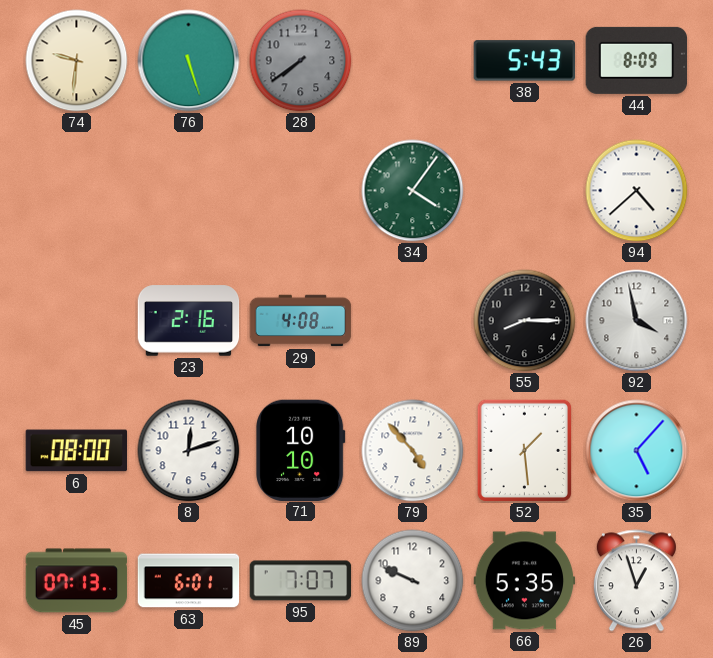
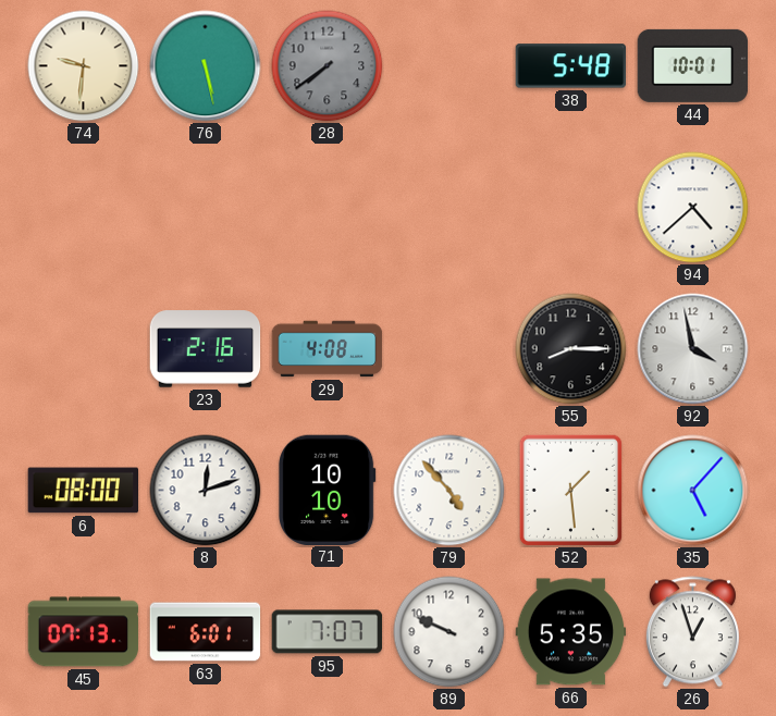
76: 5:27 -> 5:28
38: 5:43 -> 5:48
44: 8:09 -> 10:01
34: 4:06 -> none
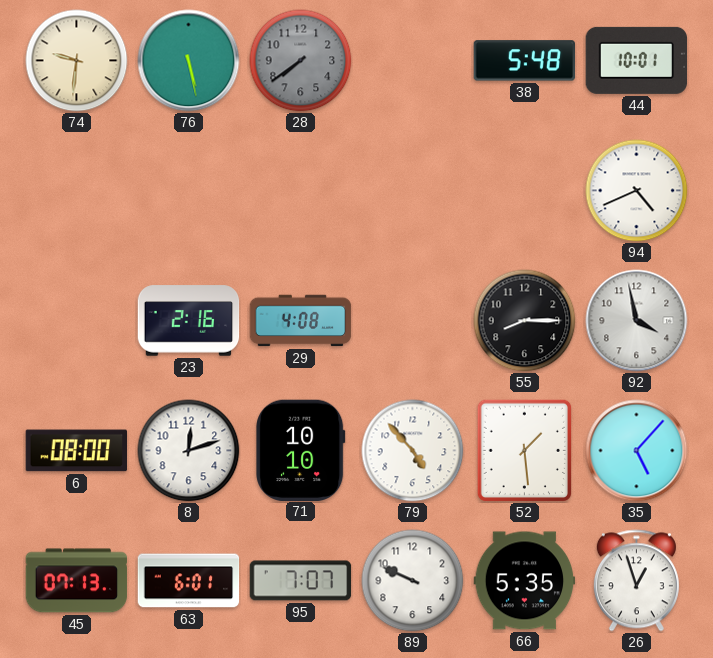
94: 4:38 -> 4:41
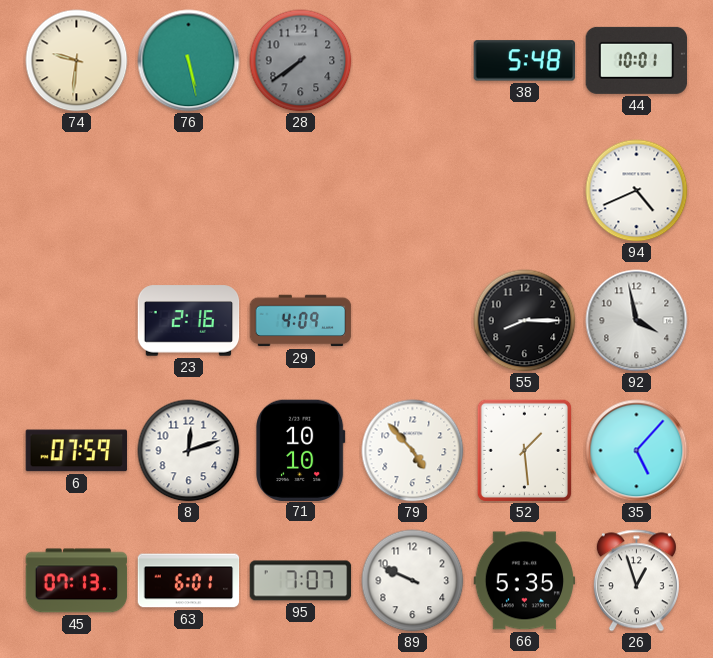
29: 4:08 -> 4:09
6: 08:00 -> 07:59
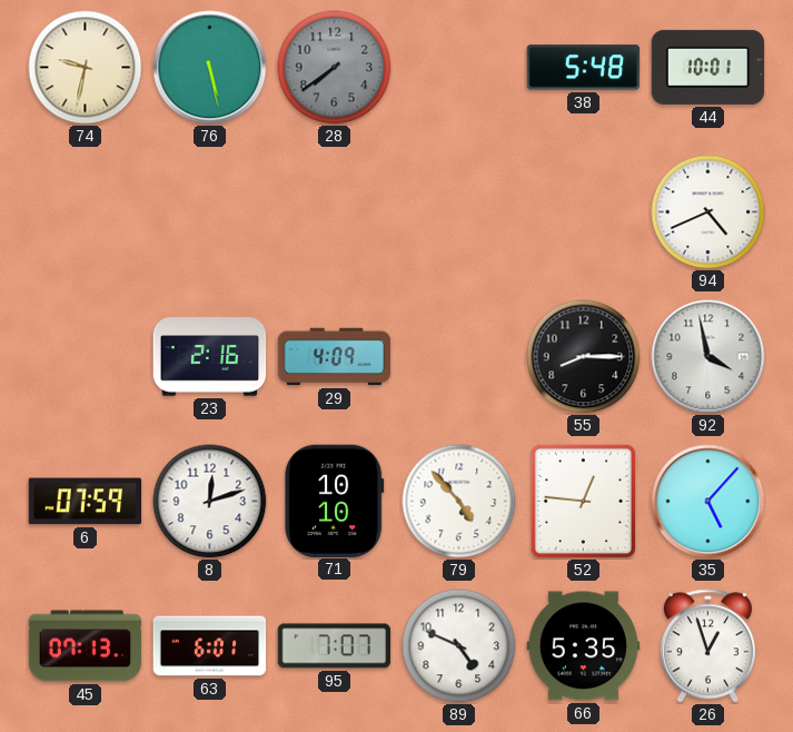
74: 9:31 -> 9:32
52: 1:29 -> 12:46
89: 9:49 -> 4:49
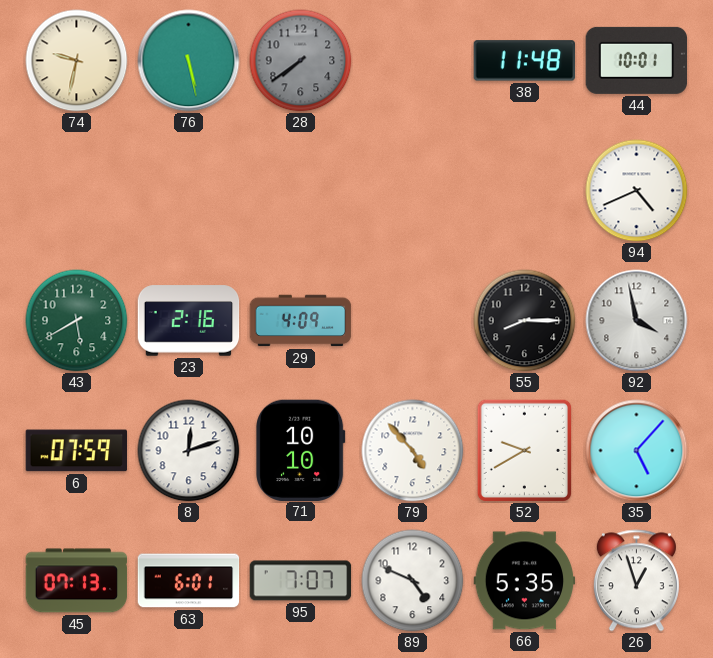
38: 5:48 -> 11:48
43: none -> 5:40
52: 12:46 -> 9:40
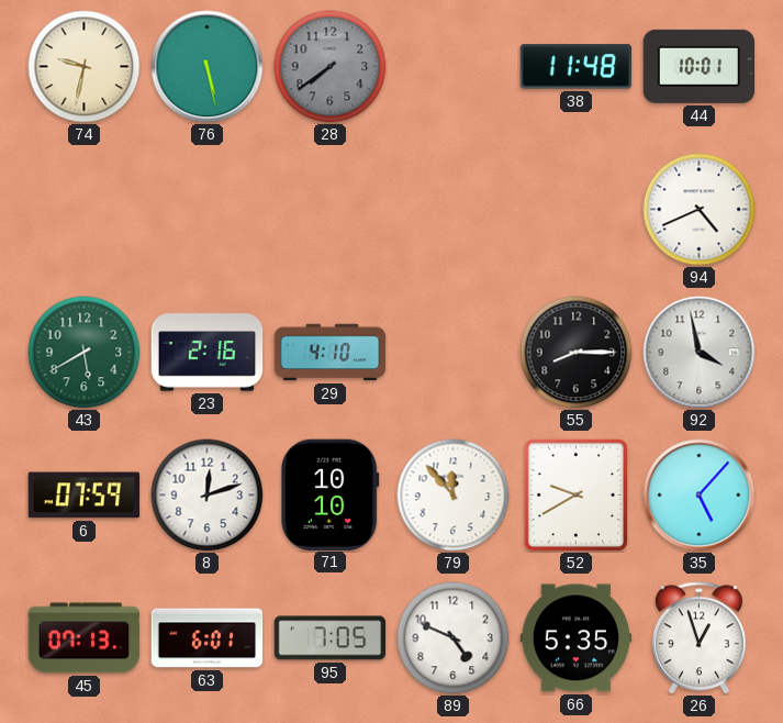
29: 4:09 -> 4:10
79: 4:53 -> 11:53
95: 7:07 -> 7:05
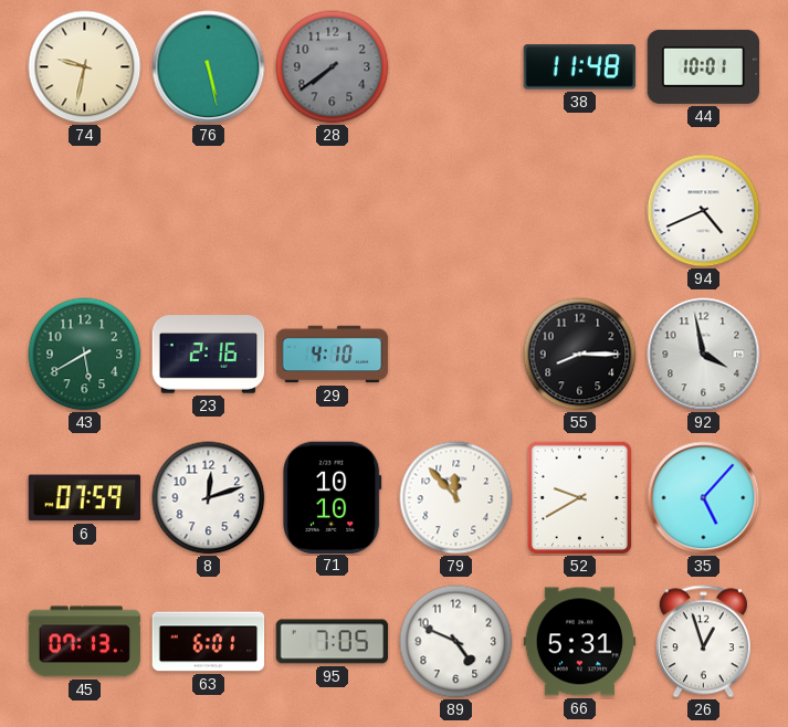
66: 5:35 -> 5:31
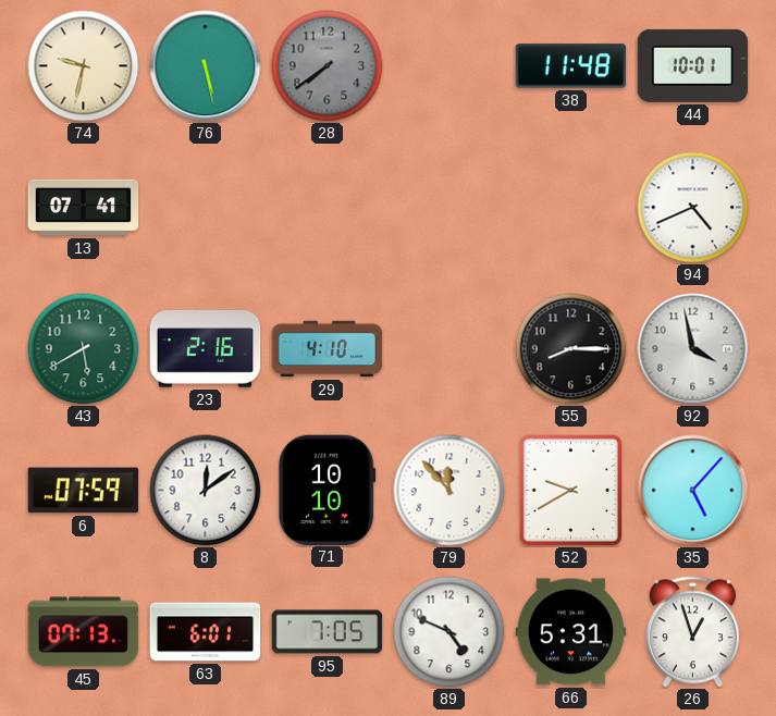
13: none -> 07:41
8: 12:12 -> 12:09
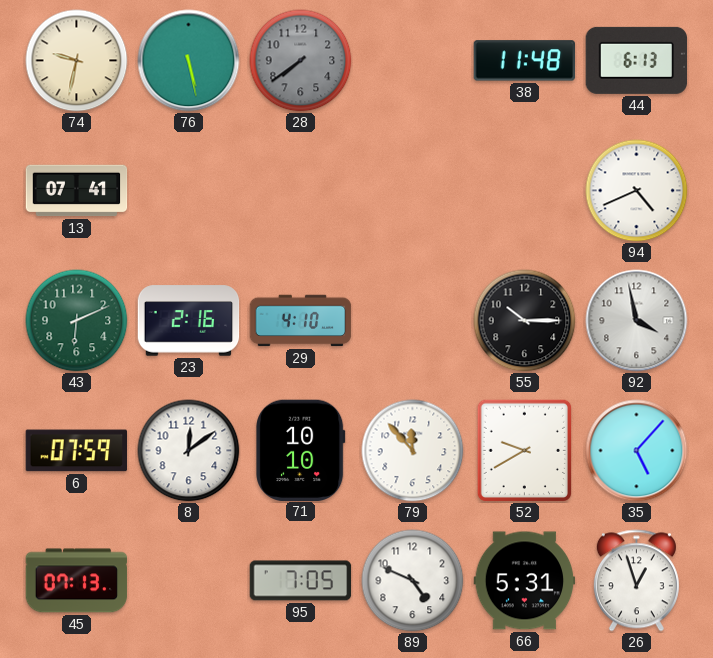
44: 10:01 -> 6:13
43: 5:40 -> 6:11
55: 8:15 -> 10:15
63: 6:01 -> none
